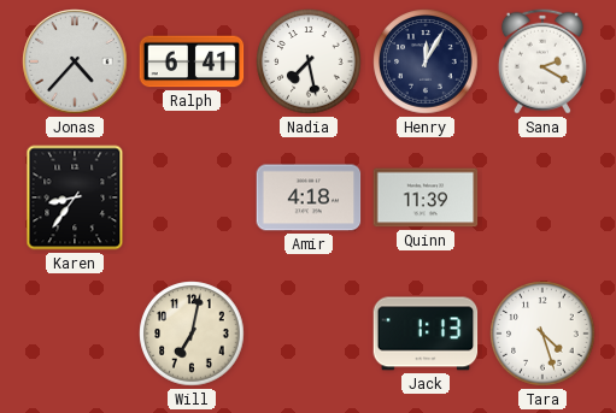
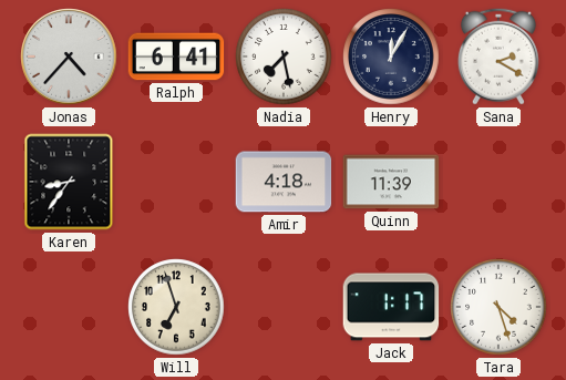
Will: 7:02 -> 6:57
Jack: 1:13 -> 1:17
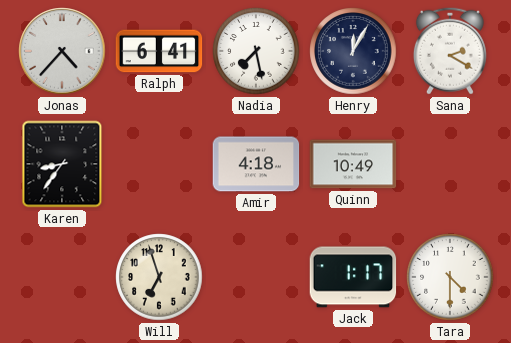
Quinn: 11:39 -> 10:49
Tara: 4:27 -> 4:30
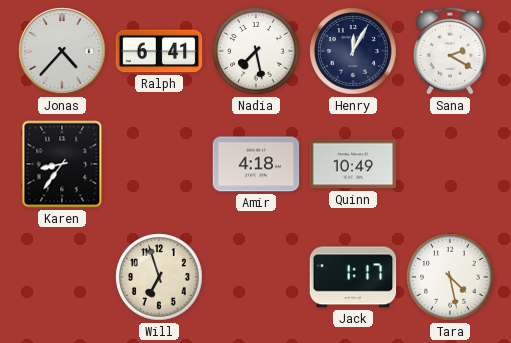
Tara: 4:30 -> 4:28
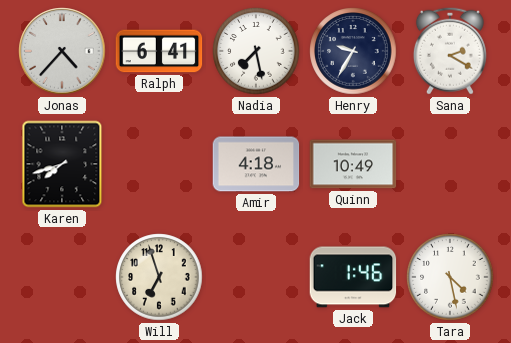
Henry: 12:05 -> 9:35
Karen: 8:36 -> 7:42
Jack: 1:17 -> 1:46
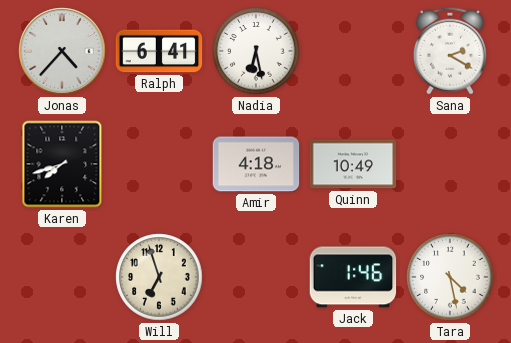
Nadia: 7:28 -> 6:28
Henry: 9:35 -> none
